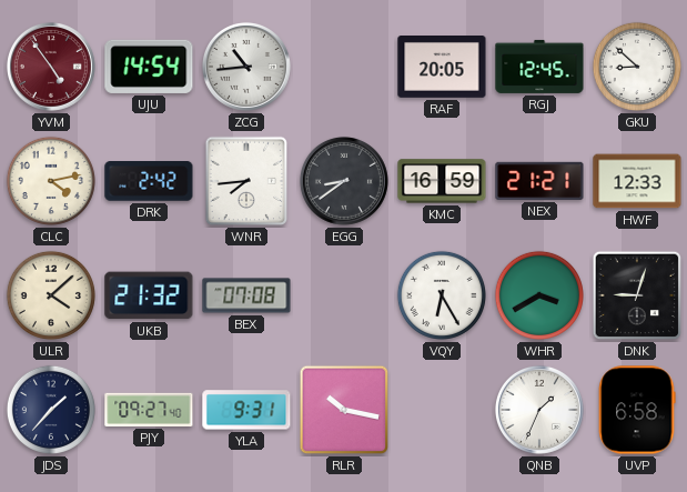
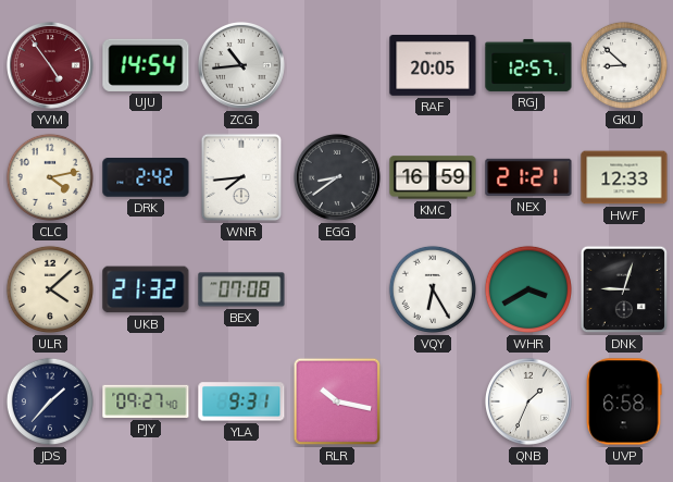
RGJ: 12:45 -> 12:57
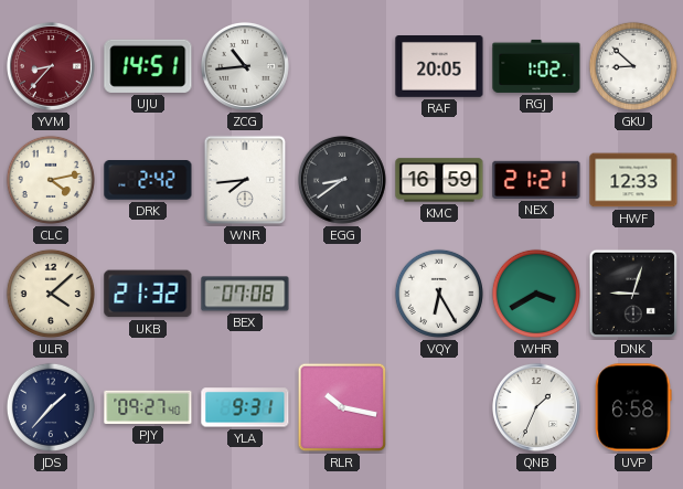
YVM: 4:54 -> 8:37
UJU: 14:54 -> 14:51
RGJ: 12:57 -> 1:02
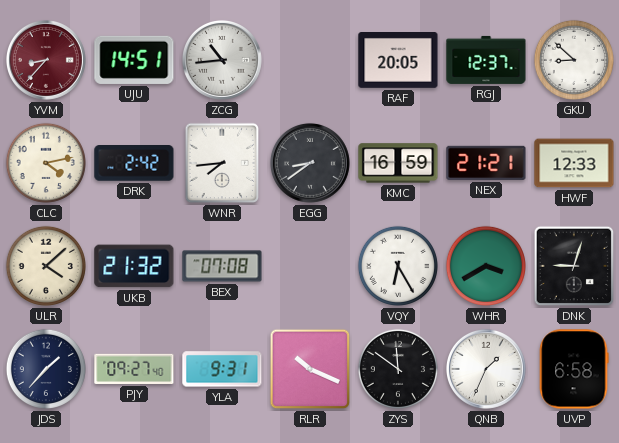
RGJ: 1:02 -> 12:37
RLR: 10:17 -> 10:19
ZYS: none -> 11:51
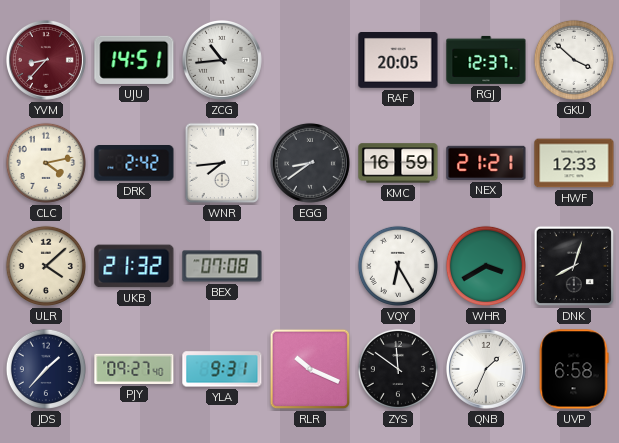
GKU: 8:52 -> 3:52
DNK: 9:03 -> 8:03
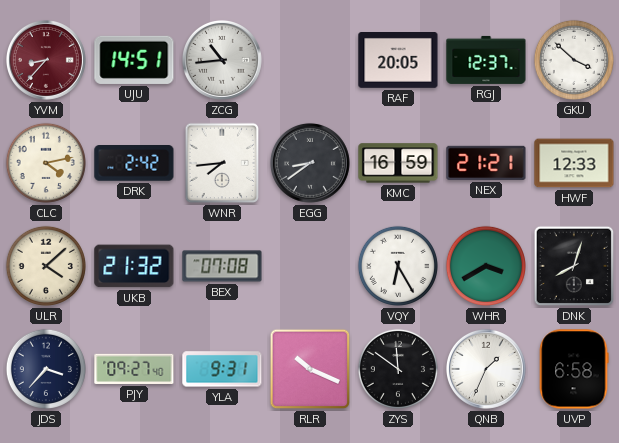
JDS: 1:37 -> 3:37
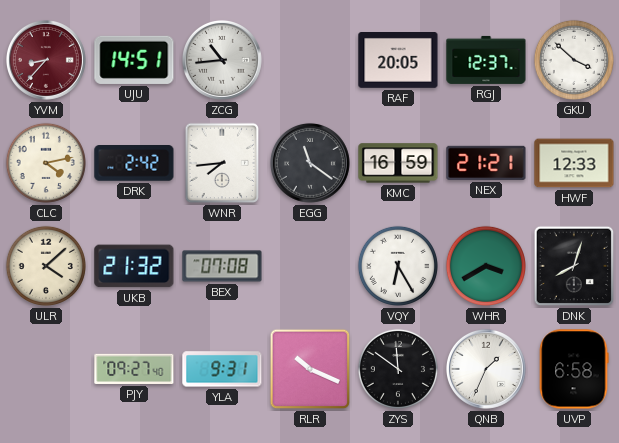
EGG: 8:39 -> 11:21
JDS: 3:37 -> none
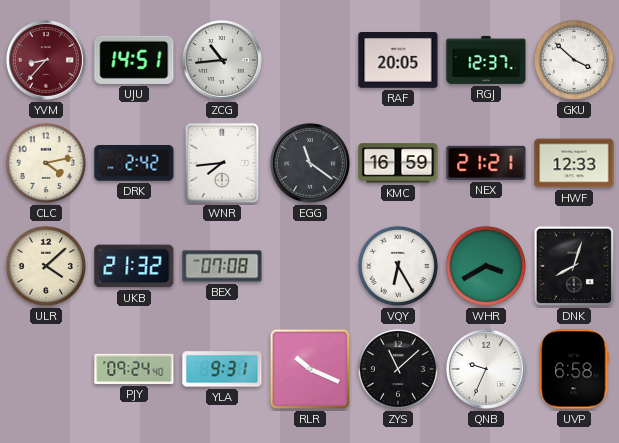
PJY: 09:27 -> 09:24
ZYS: 11:51 -> 11:08
QNB: 1:34 -> 9:34
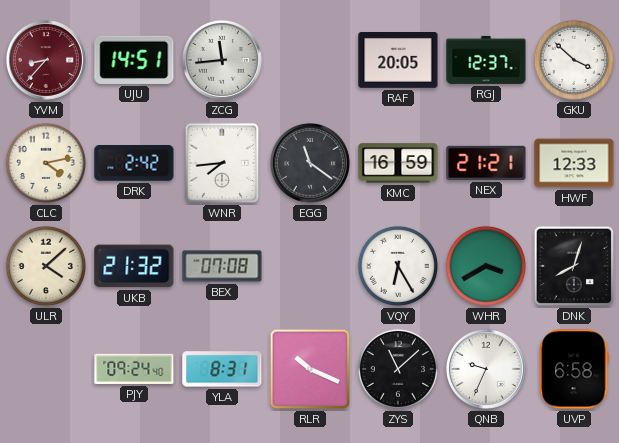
ZCG: 10:44 -> 11:44
YLA: 9:31 -> 8:31
